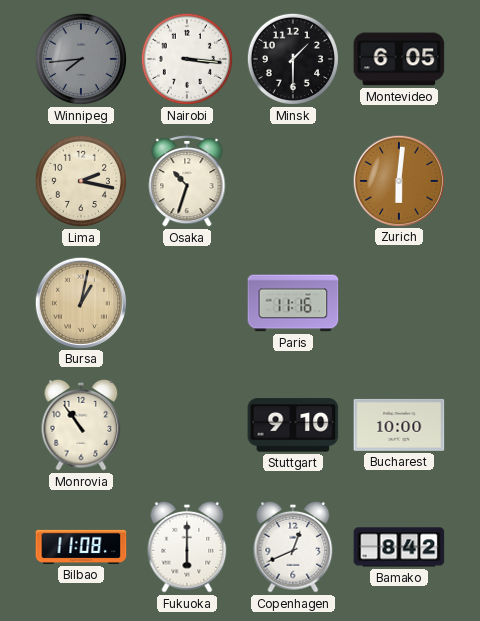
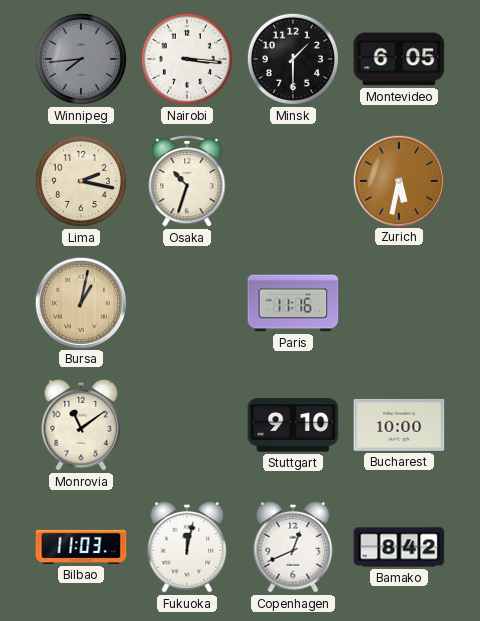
Zurich: 6:01 -> 5:32
Monrovia: 10:54 -> 11:09
Bilbao: 11:08 -> 11:03
Fukuoka: 6:00 -> 12:02
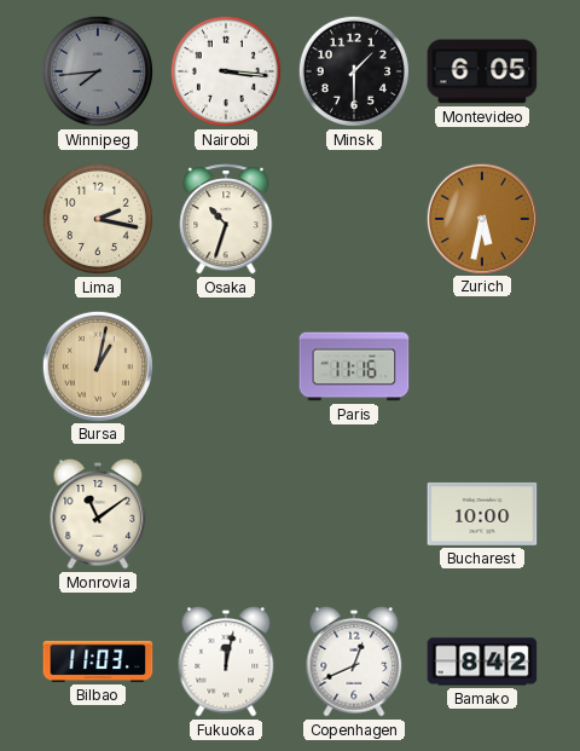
Stuttgart: 9:10 -> none
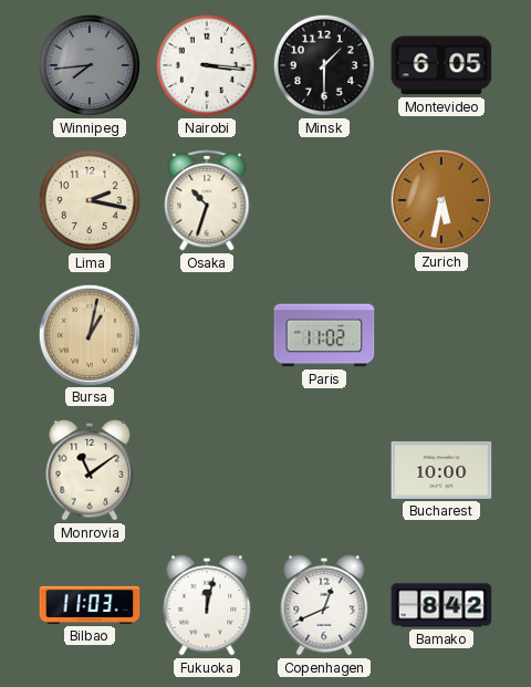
Paris: 11:16 -> 11:02
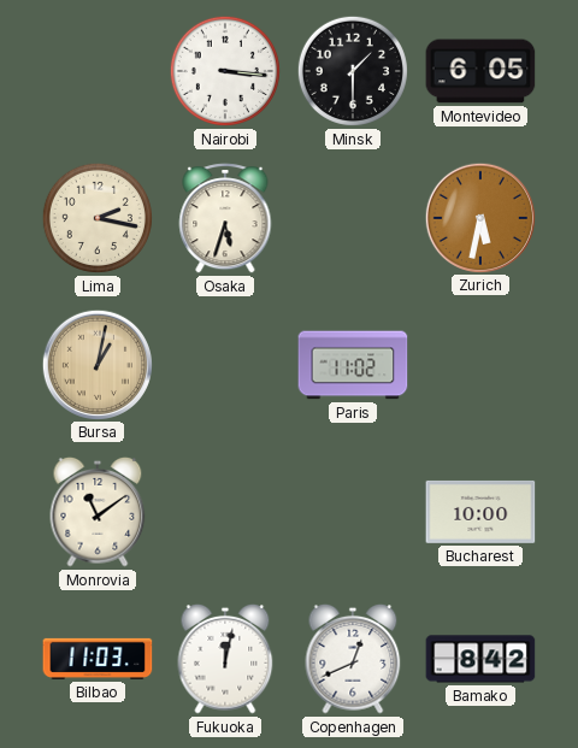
Winnipeg: 7:44 -> none
Osaka: 10:33 -> 5:33
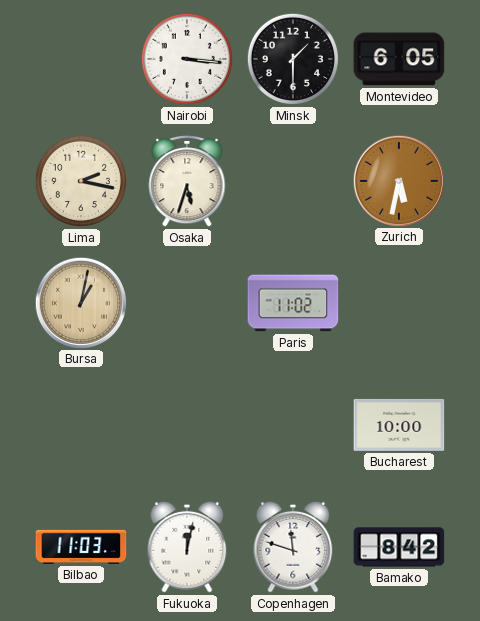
Monrovia: 11:09 -> none
Copenhagen: 12:41 -> 11:48
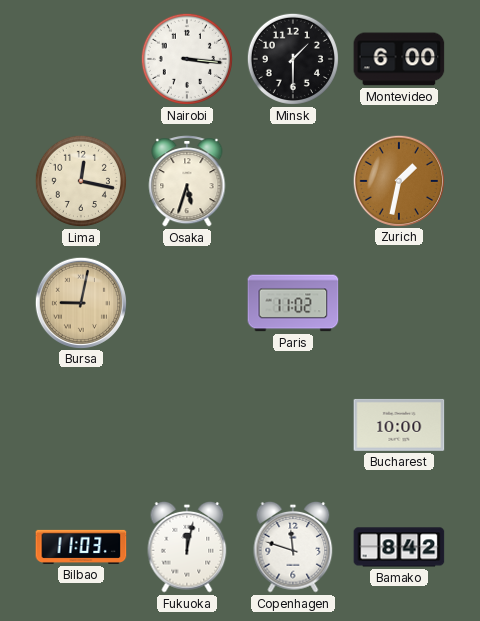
Montevideo: 6:05 -> 6:00
Lima: 2:17 -> 12:17
Zurich: 5:32 -> 1:32
Bursa: 1:02 -> 9:02
